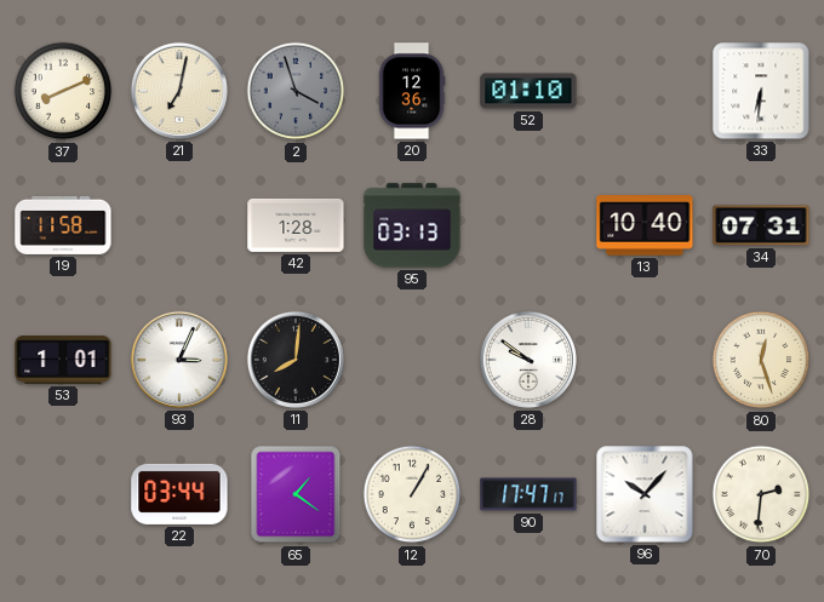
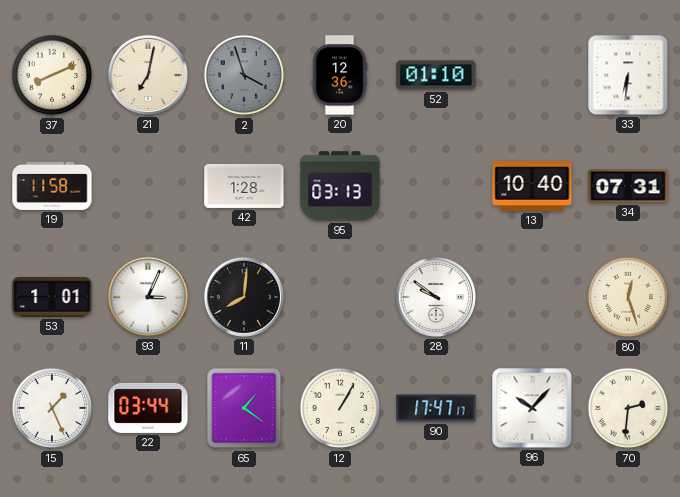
15: none -> 1:26
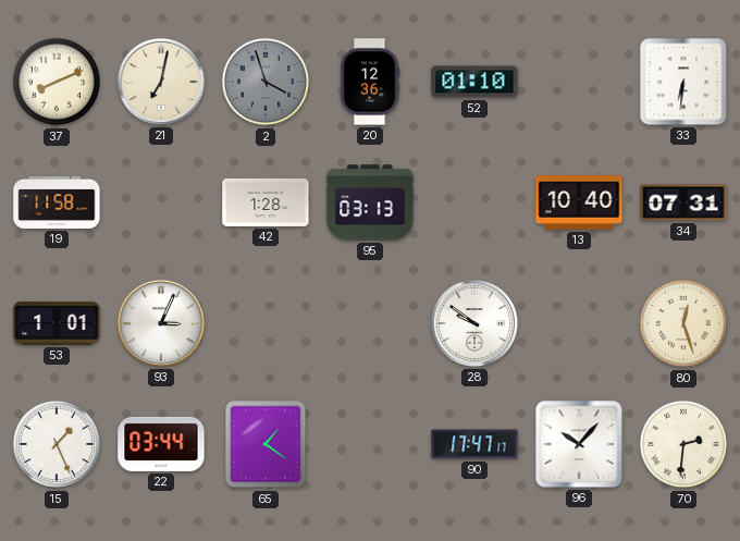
11: 8:01 -> none
12: 1:05 -> none
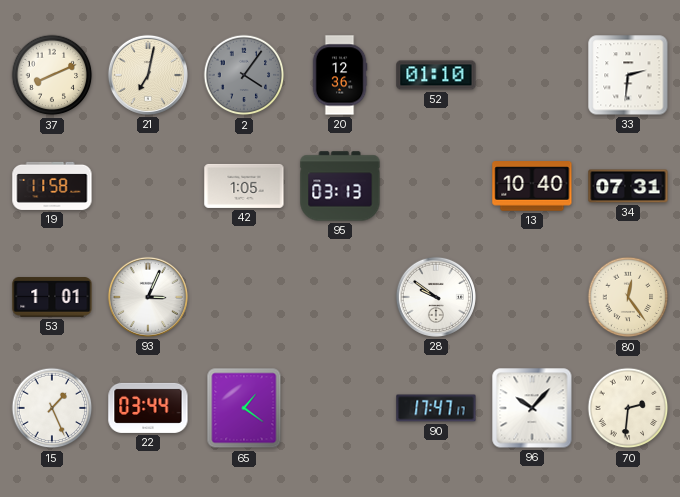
2: 3:57 -> 4:06
33: 6:31 -> 2:31
42: 1:28 -> 1:05
80: 12:27 -> 12:24
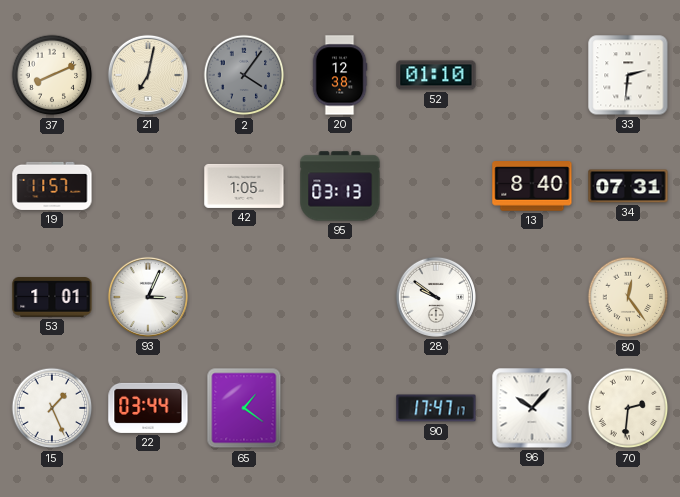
20: 12:36 -> 12:38
19: 11:58 -> 11:57
13: 10:40 -> 8:40
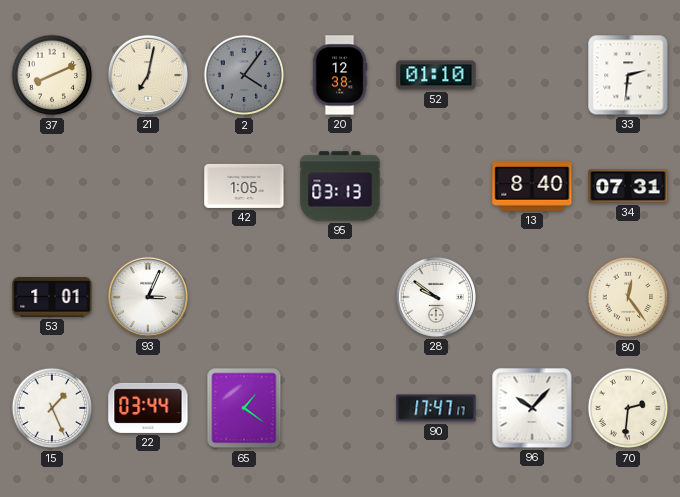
19: 11:57 -> none
